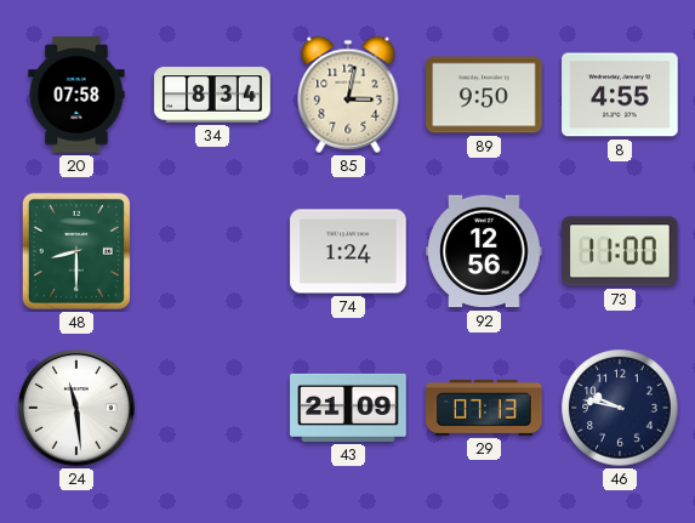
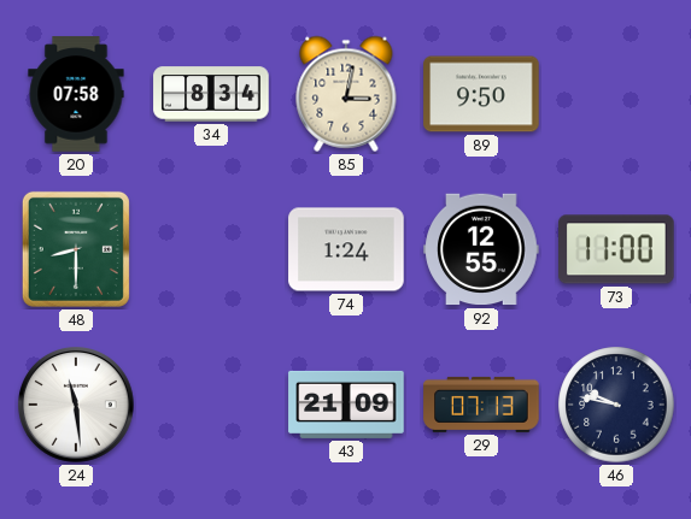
8: 4:55 -> none
92: 12:56 -> 12:55
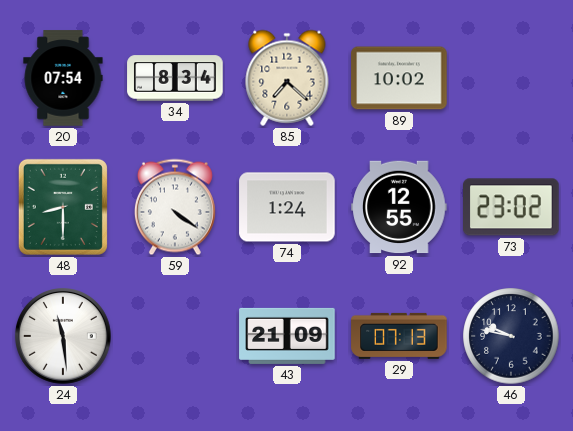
20: 07:58 -> 07:54
85: 3:02 -> 7:22
89: 9:50 -> 10:02
59: none -> 4:21
73: 11:00 -> 23:02
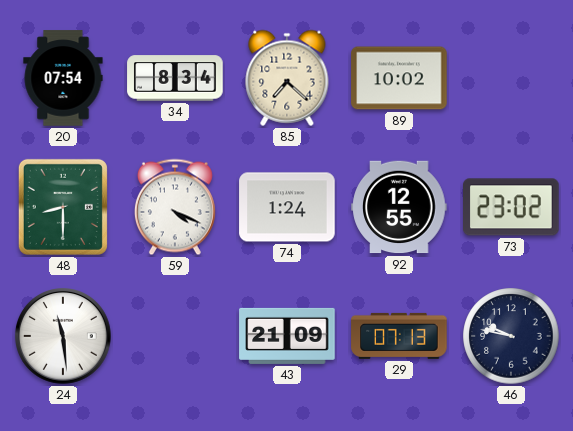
59: 4:21 -> 4:19
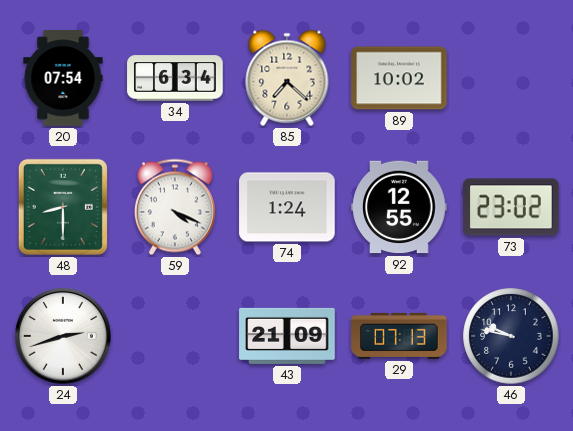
34: 8:34 -> 6:34
24: 11:29 -> 2:42
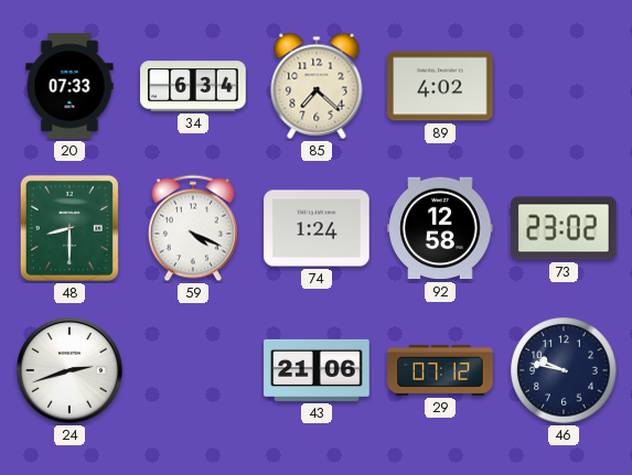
20: 07:54 -> 07:33
89: 10:02 -> 4:02
92: 12:55 -> 12:58
43: 21:09 -> 21:06
29: 07:13 -> 07:12
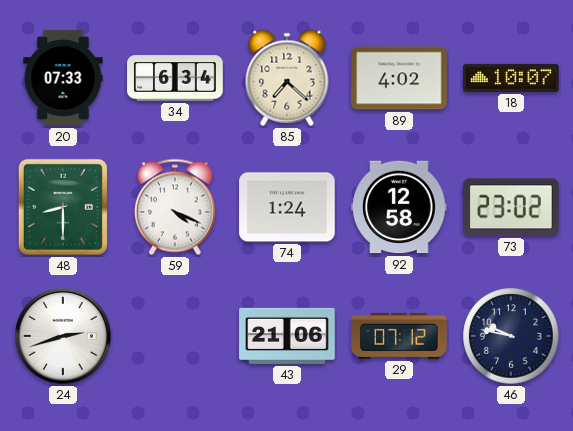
18: none -> 10:07
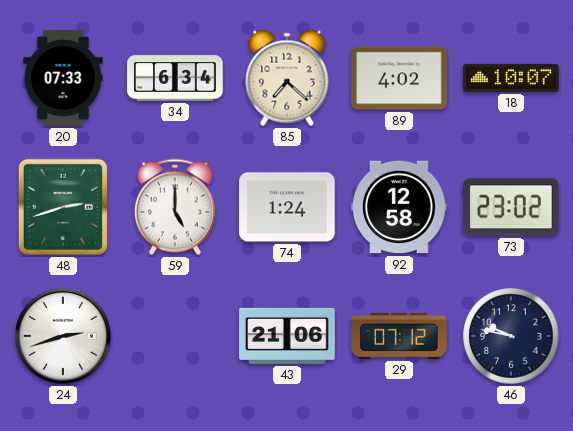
48: 8:30 -> 2:42
59: 4:19 -> 5:00
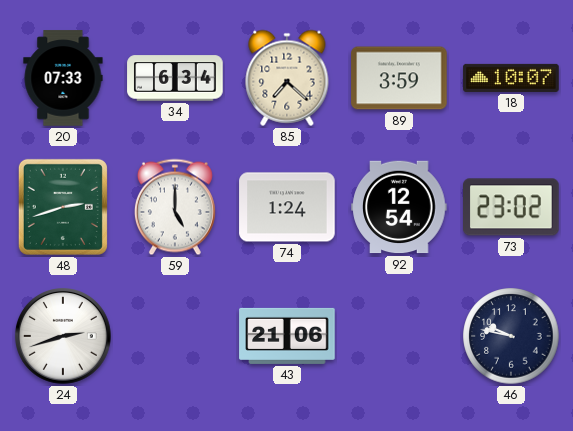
89: 4:02 -> 3:59
92: 12:58 -> 12:54
29: 07:12 -> none
